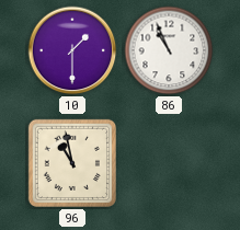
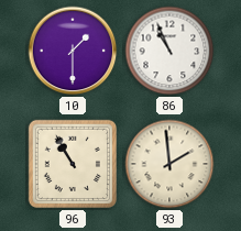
96: 10:58 -> 10:55
93: none -> 1:59
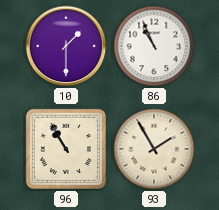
93: 1:59 -> 1:55
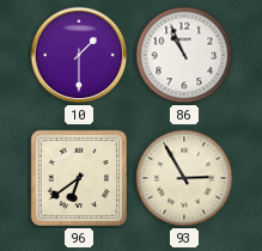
96: 10:55 -> 6:39
93: 1:55 -> 2:55
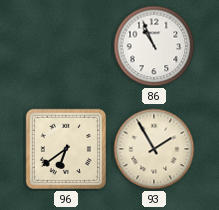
10: 1:30 -> none
93: 2:55 -> 1:55
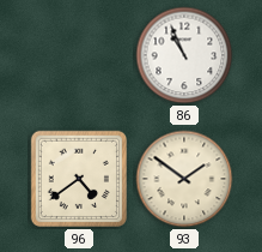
96: 6:39 -> 4:39
93: 1:55 -> 1:51
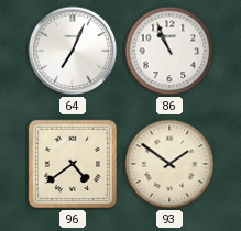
64: none -> 7:04
